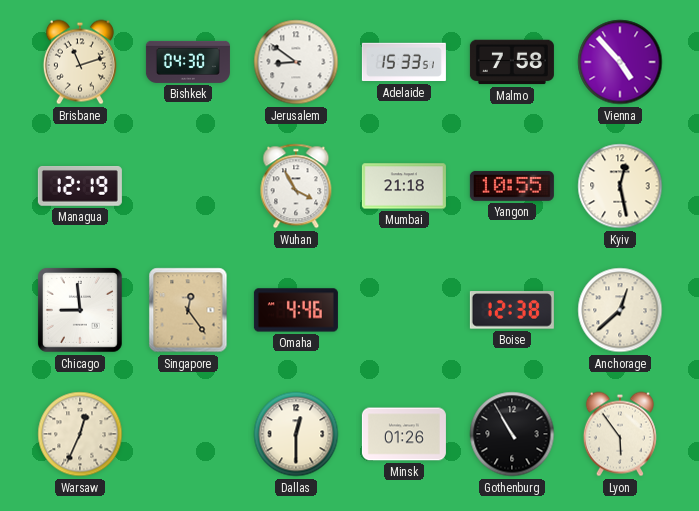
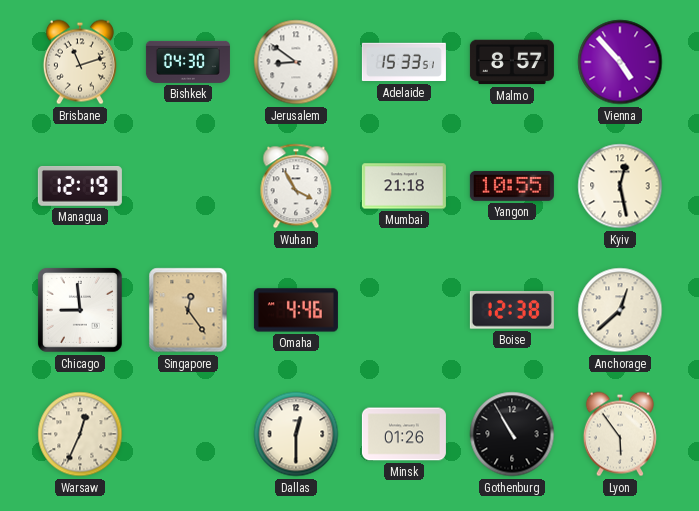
Malmo: 7:58 -> 8:57
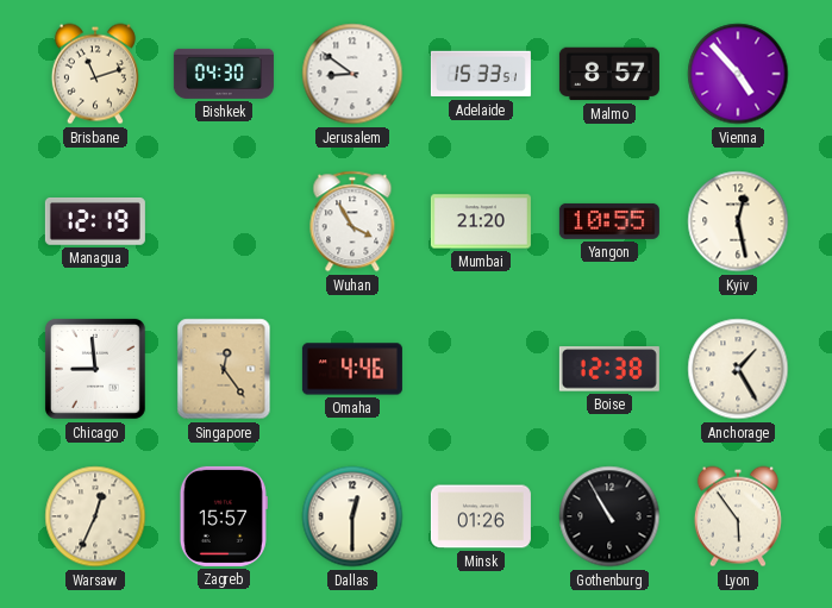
Mumbai: 21:18 -> 21:20
Anchorage: 12:38 -> 1:25
Zagreb: none -> 15:57
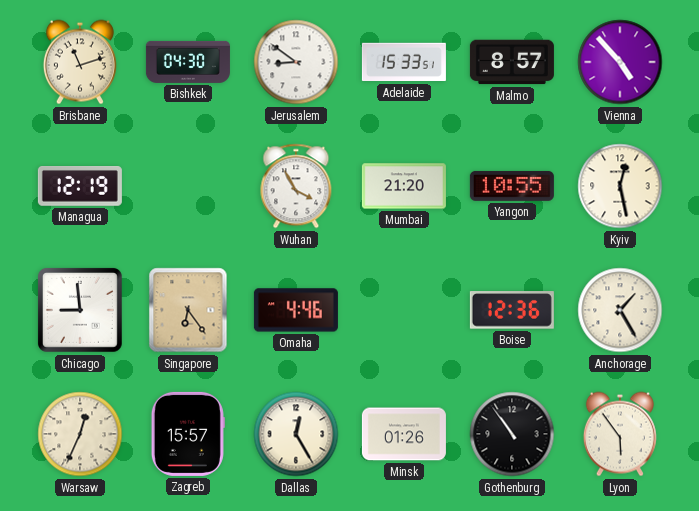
Singapore: 12:24 -> 6:24
Boise: 12:38 -> 12:36
Dallas: 12:30 -> 12:25
Gothenburg: 10:55 -> 10:54
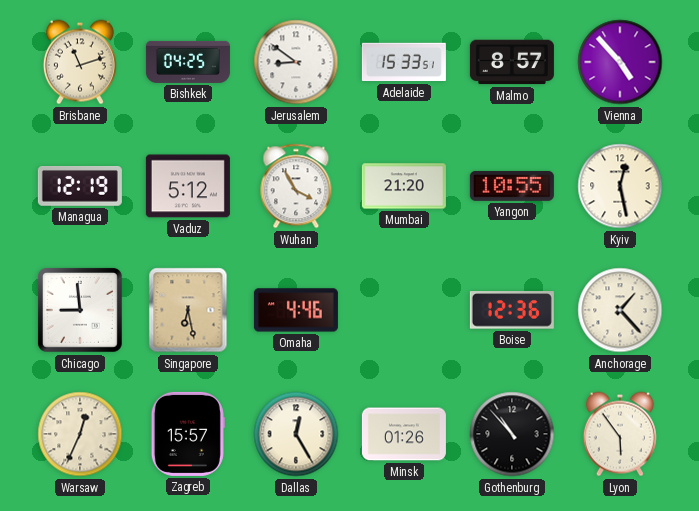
Bishkek: 04:30 -> 04:25
Vaduz: none -> 5:12
Singapore: 6:24 -> 6:28
Anchorage: 1:25 -> 1:23
Gothenburg: 10:54 -> 10:53
